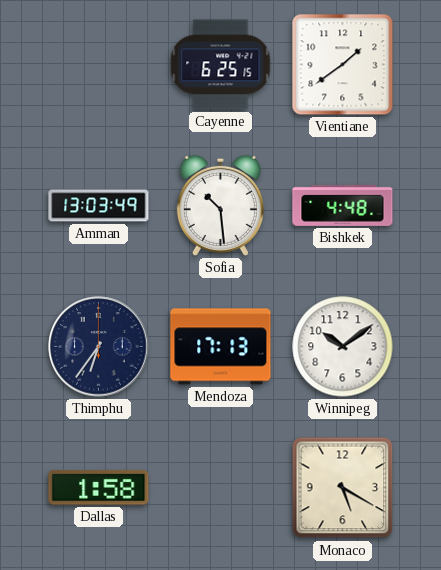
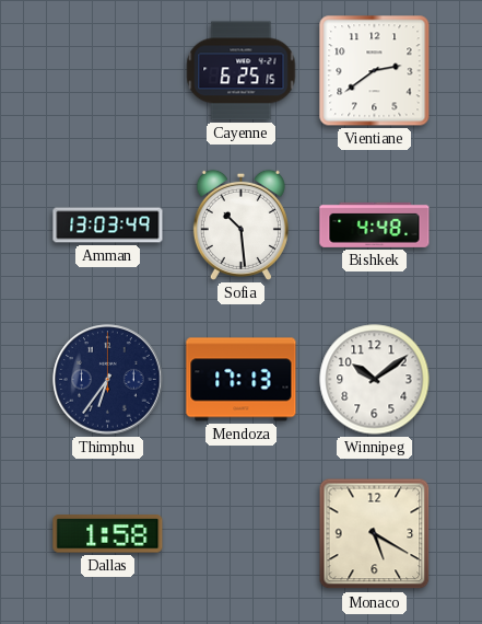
Vientiane: 1:39 -> 2:39
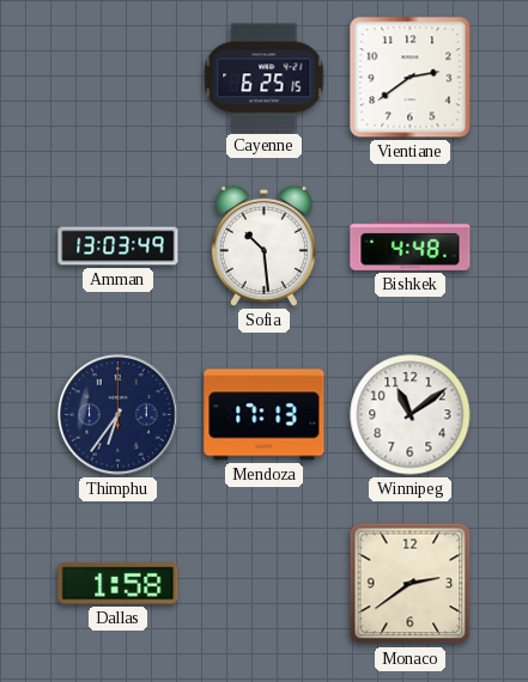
Winnipeg: 10:09 -> 11:09
Monaco: 5:20 -> 2:39
